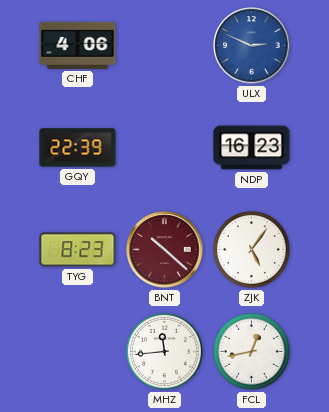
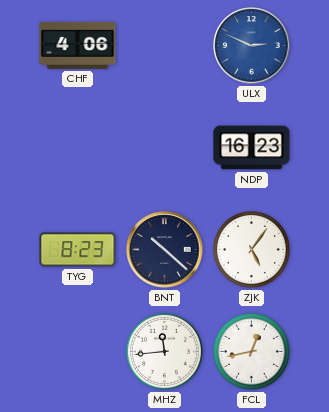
GQY: 22:39 -> none
BNT dial: burgundy -> navy
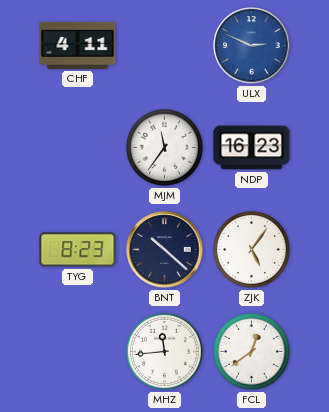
CHF: 4:06 -> 4:11
MJM: none -> 11:36
FCL: 12:43 -> 12:39
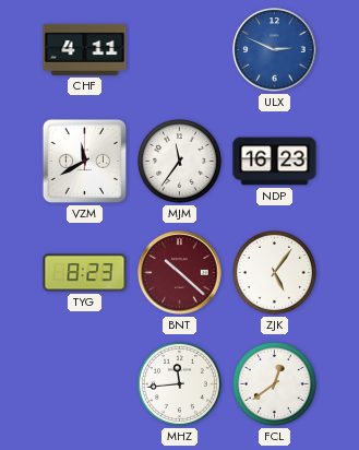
VZM: none -> 11:40
BNT dial: navy -> burgundy
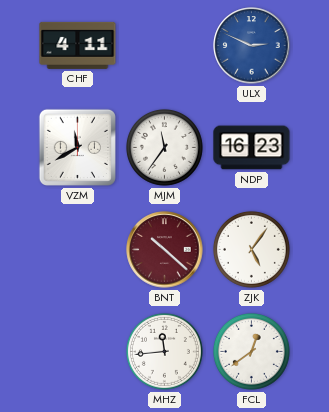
TYG: 8:23 -> none
